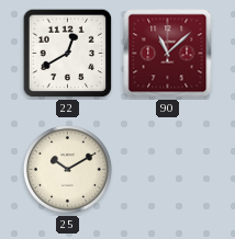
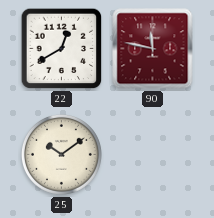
90: 11:08 -> 11:47
25: 10:10 -> 10:09
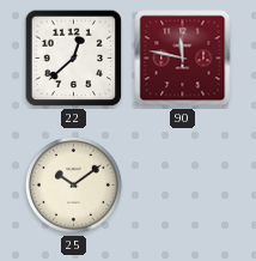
22: 12:40 -> 12:38
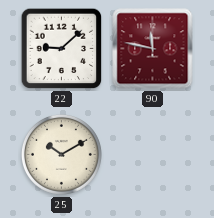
22: 12:38 -> 9:08
25: 10:09 -> 10:10
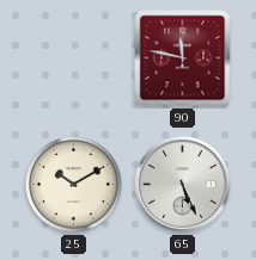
22: 9:08 -> none
65: none -> 5:26
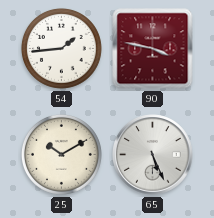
54: none -> 1:44
90: 11:47 -> 3:47
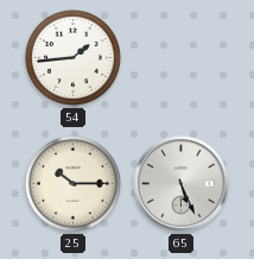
90: 3:47 -> none
25: 10:10 -> 10:15
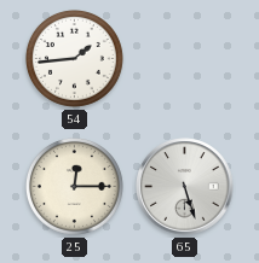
25: 10:15 -> 12:15
65: 5:26 -> 5:27
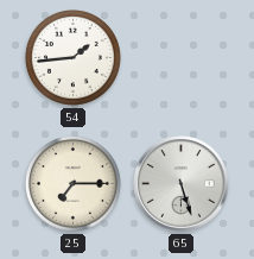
25: 12:15 -> 7:15
